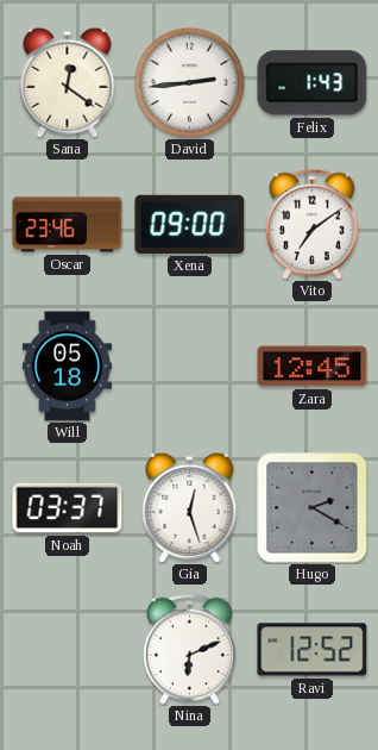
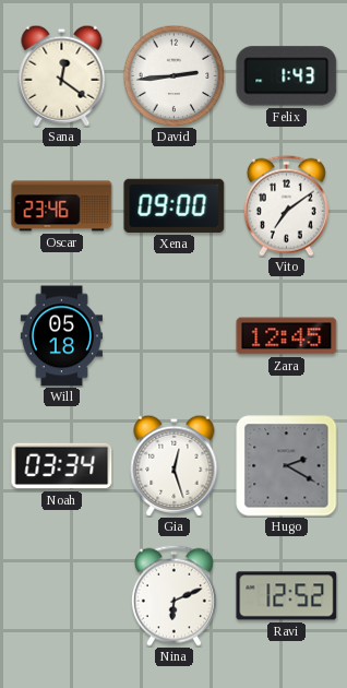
Noah: 03:37 -> 03:34
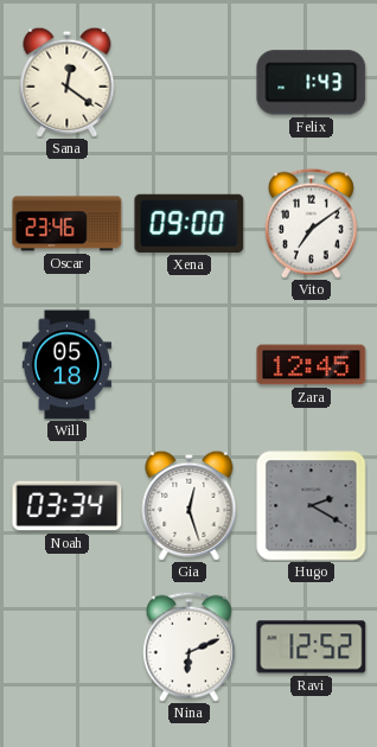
David: 2:44 -> none
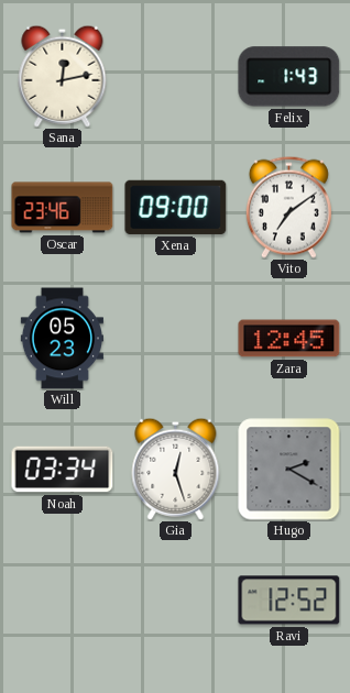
Sana: 12:21 -> 12:13
Will: 05:18 -> 05:23
Nina: 6:11 -> none
